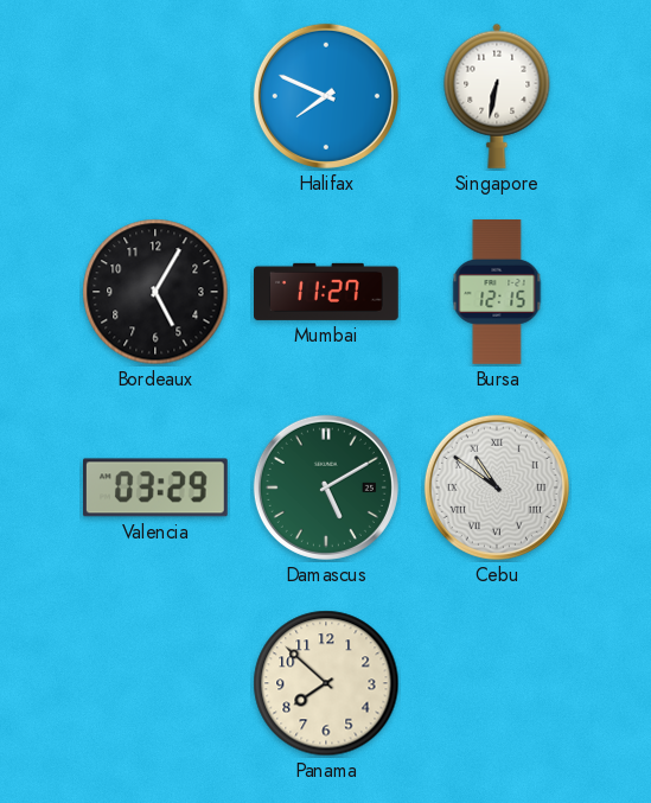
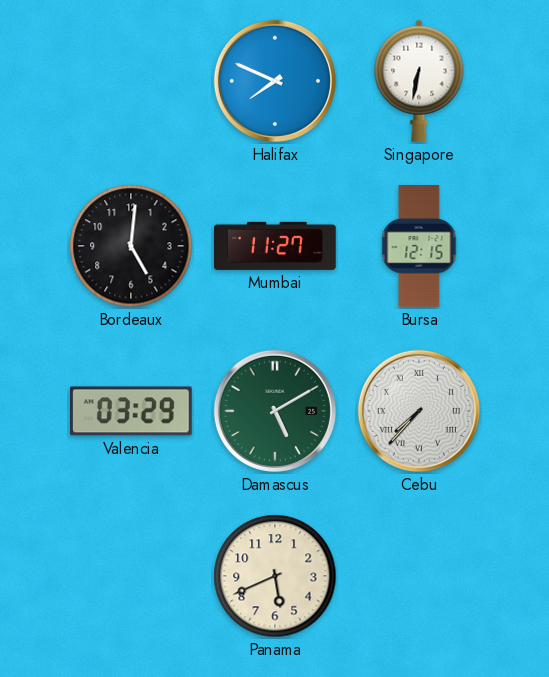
Bordeaux: 5:05 -> 5:01
Cebu: 10:51 -> 7:37
Panama: 7:52 -> 5:41
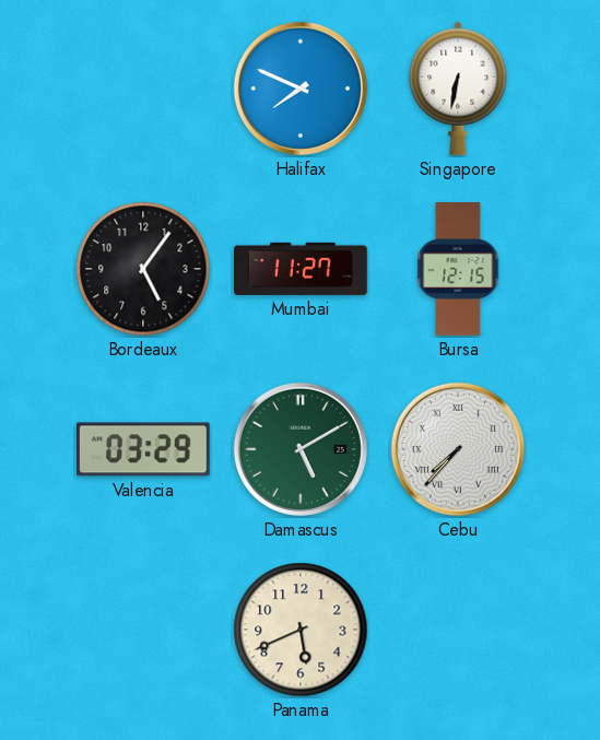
Bordeaux: 5:01 -> 5:06
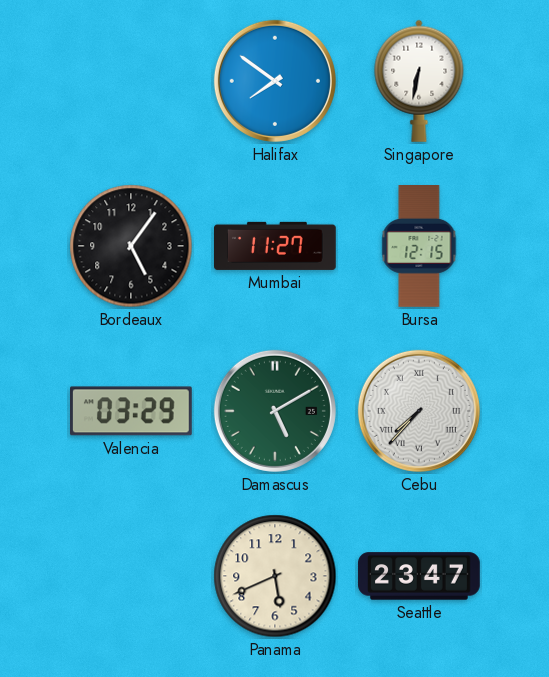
Halifax: 7:49 -> 7:51
Seattle: none -> 23:47
